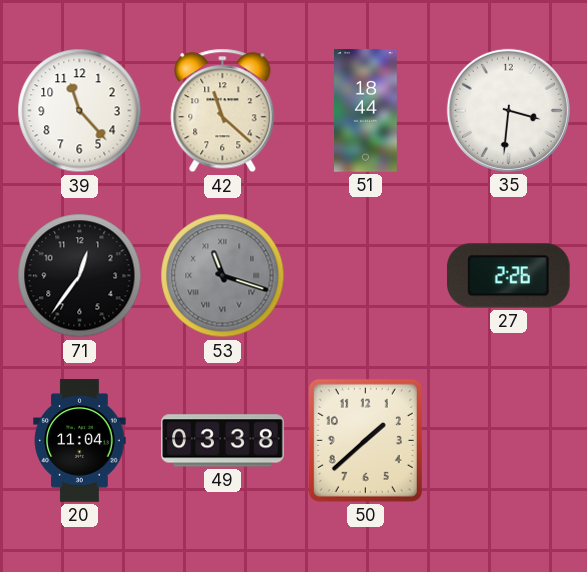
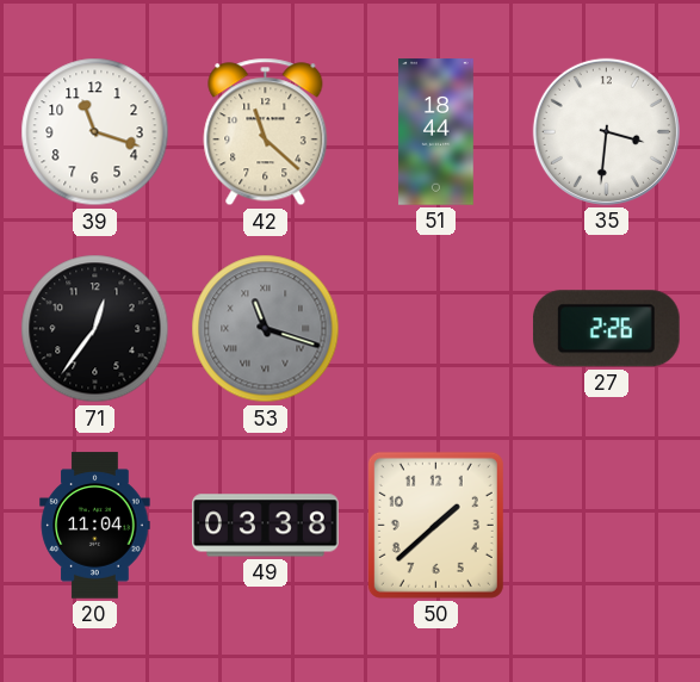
39: 11:23 -> 11:18
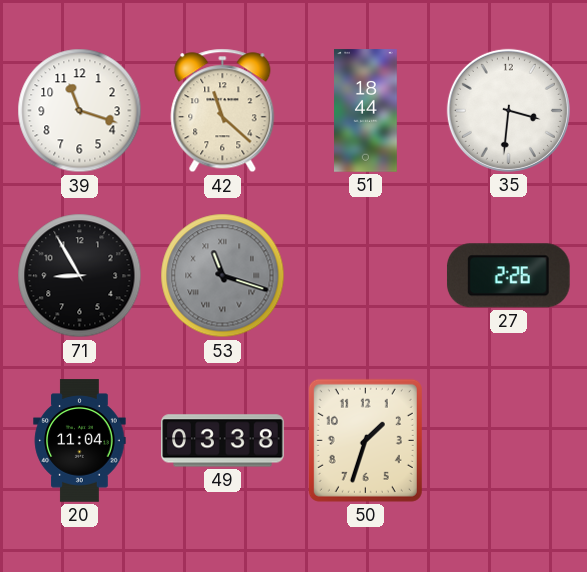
71: 12:36 -> 8:55
50: 1:38 -> 1:33
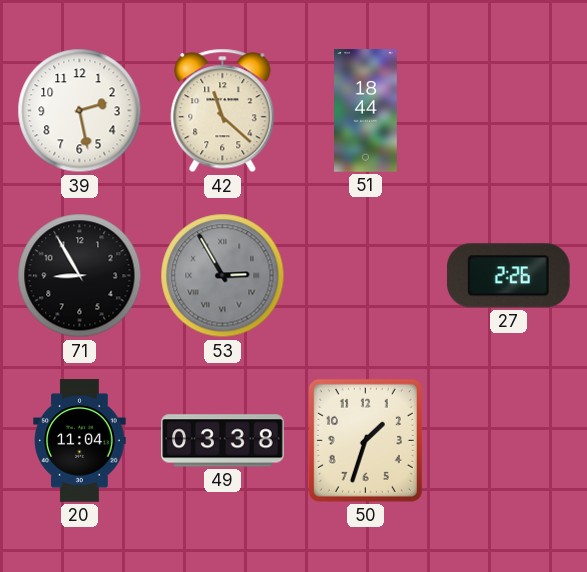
39: 11:18 -> 2:28
35: 3:31 -> none
53: 11:18 -> 2:55
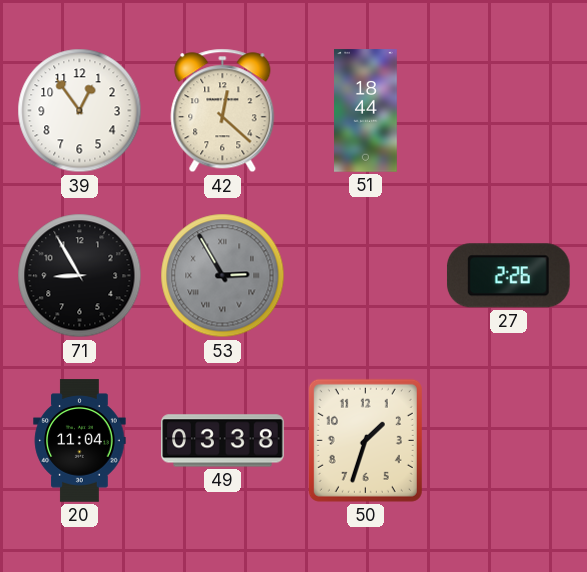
39: 2:28 -> 12:54
42: 11:22 -> 12:22
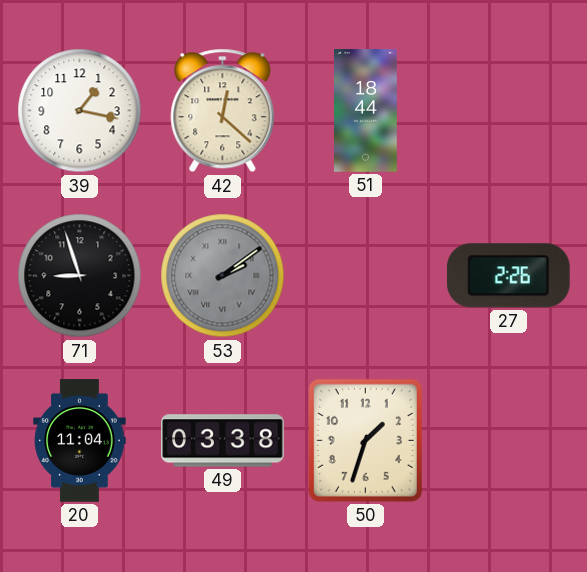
39: 12:54 -> 1:17
71: 8:55 -> 8:57
53: 2:55 -> 2:09
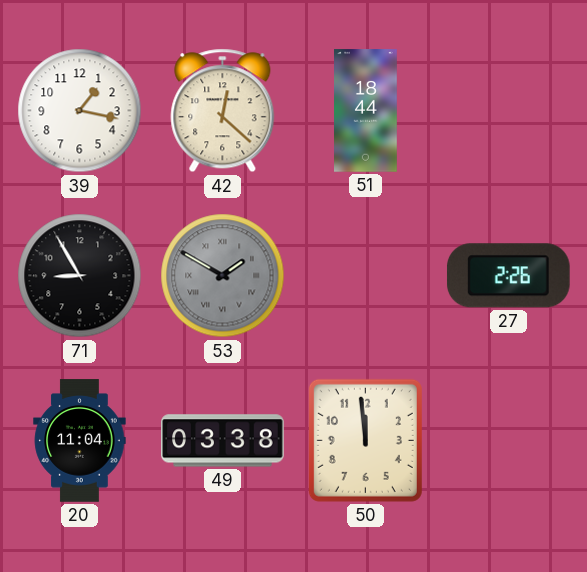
71: 8:57 -> 8:55
53: 2:09 -> 1:50
50: 1:33 -> 11:59
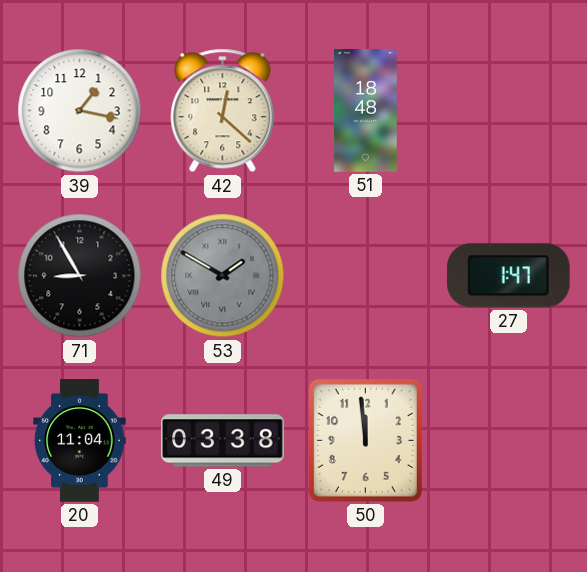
51: 18:44 -> 18:48
27: 2:26 -> 1:47
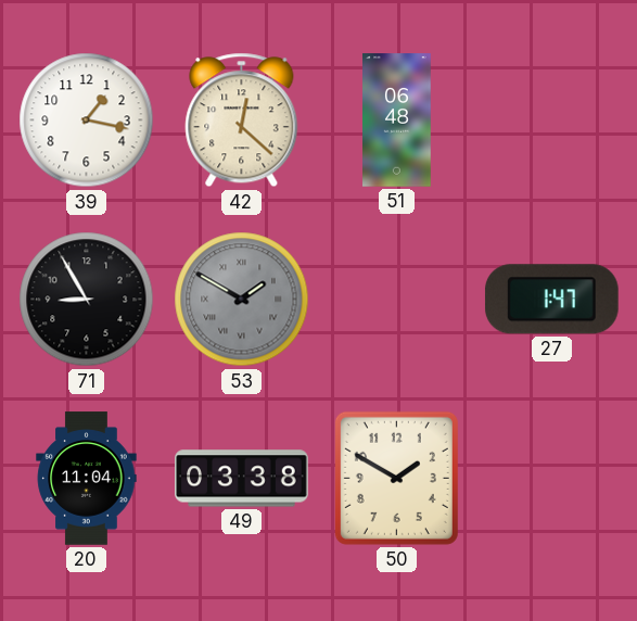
51: 18:48 -> 06:48
50: 11:59 -> 1:50
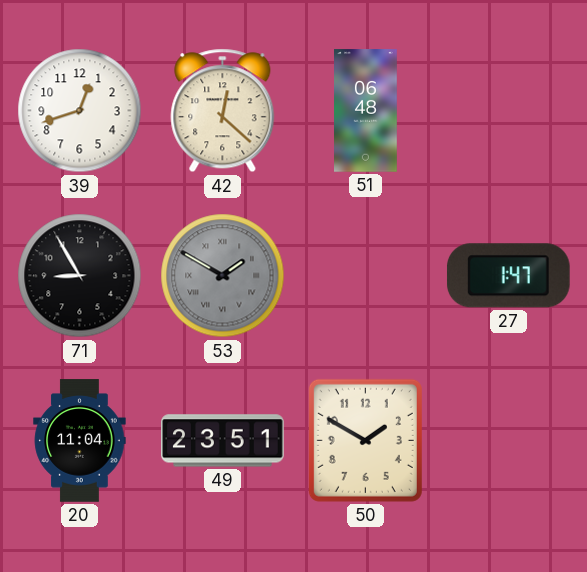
39: 1:17 -> 12:42
49: 03:38 -> 23:51
